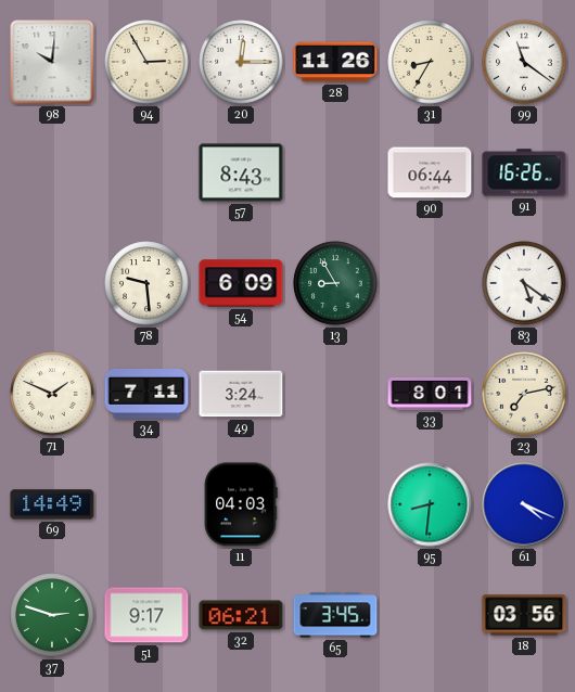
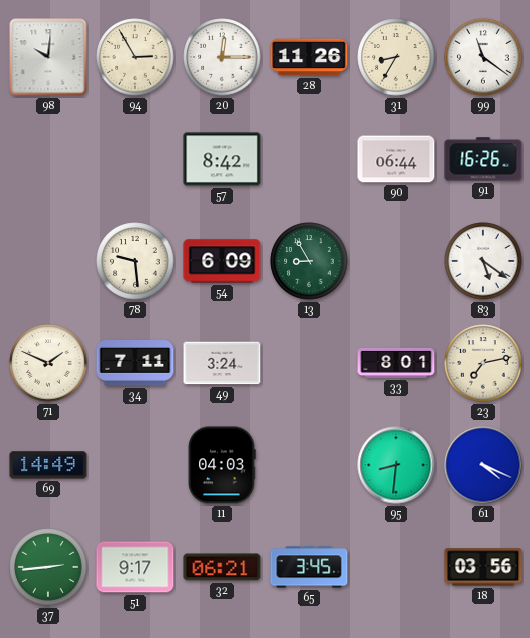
57: 8:43 -> 8:42
37: 2:48 -> 2:44
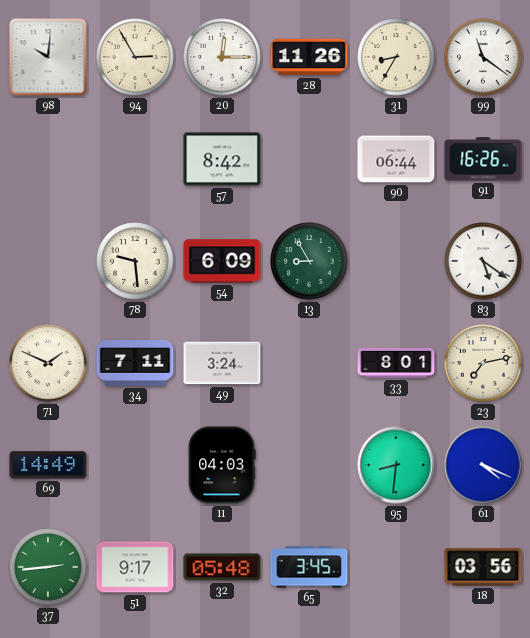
32: 06:21 -> 05:48
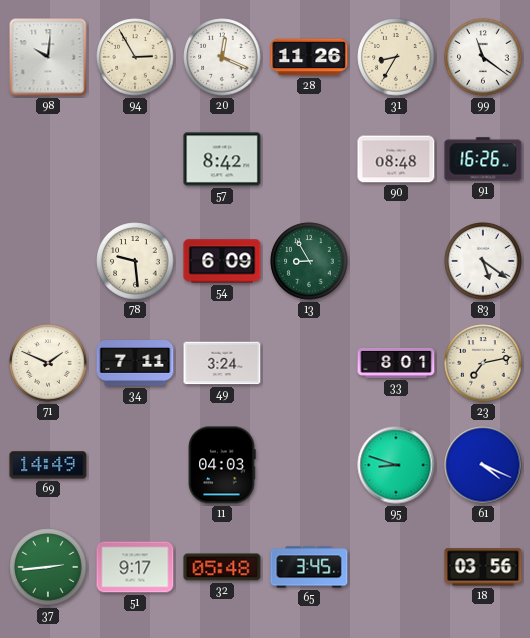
20: 12:15 -> 12:19
90: 06:44 -> 08:48
95: 8:31 -> 8:48
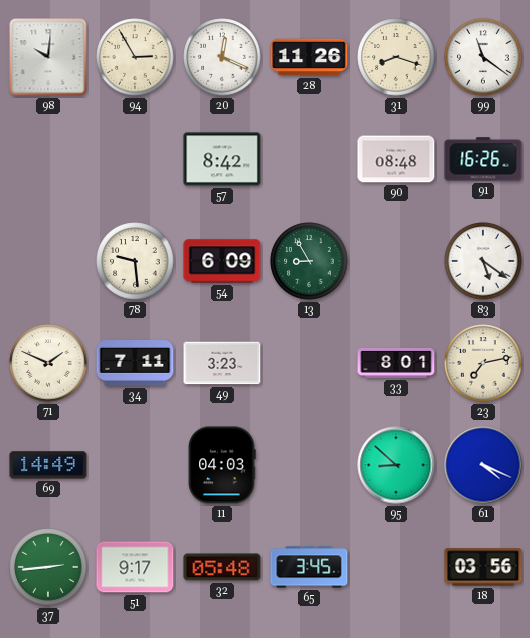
31: 8:35 -> 8:18
49: 3:24 -> 3:23
95: 8:48 -> 8:52
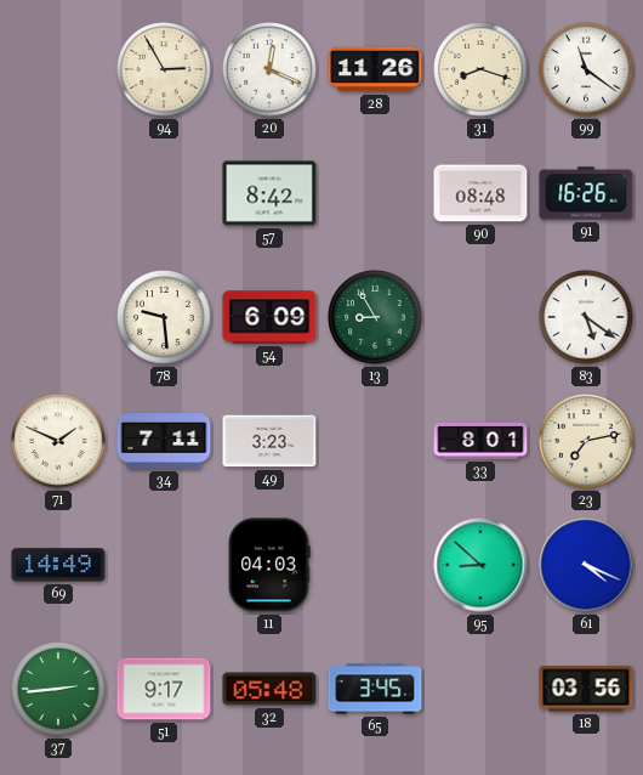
98: 10:01 -> none
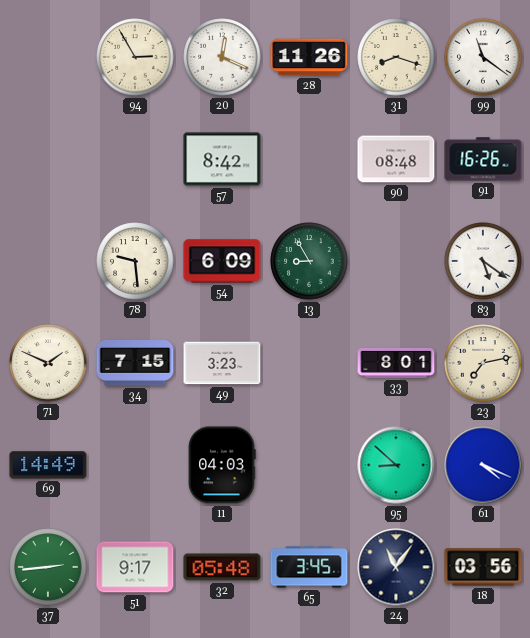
34: 7:11 -> 7:15
24: none -> 11:06
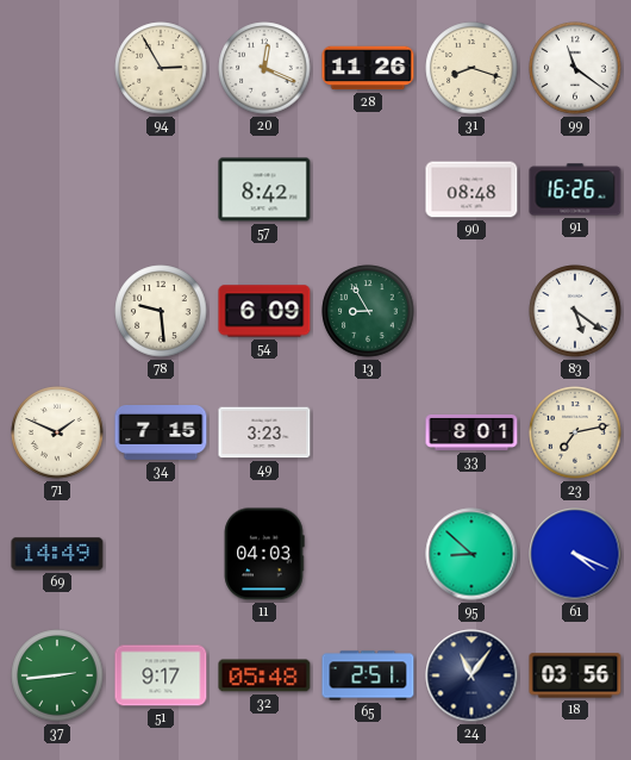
65: 3:45 -> 2:51
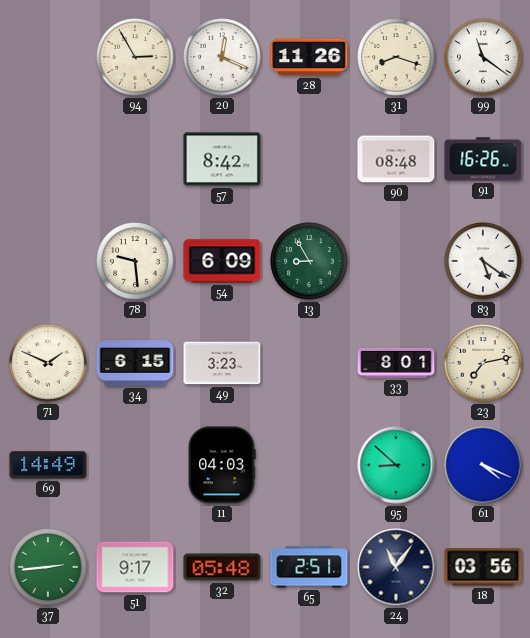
34: 7:15 -> 6:15
